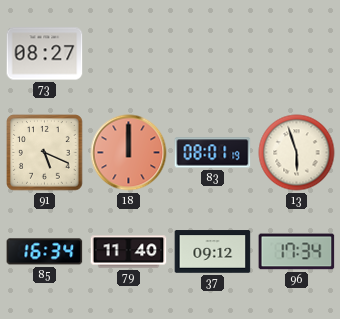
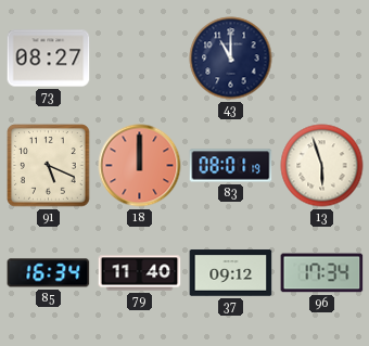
43: none -> 11:00
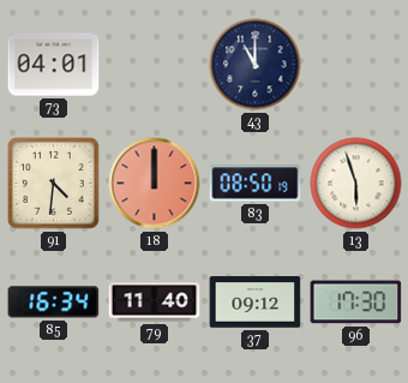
73: 08:27 -> 04:01
91: 5:19 -> 4:31
83: 08:01 -> 08:50
96: 17:34 -> 17:30
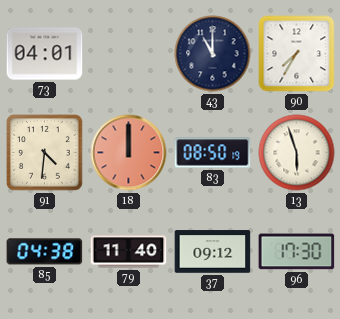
90: none -> 7:35
85: 16:34 -> 04:38
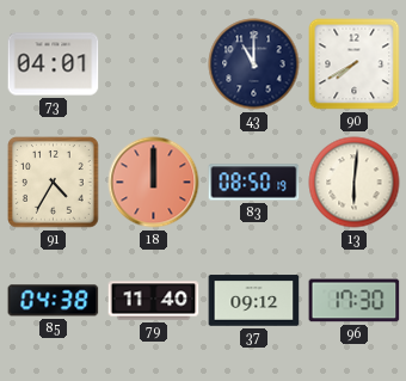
90: 7:35 -> 7:40
91: 4:31 -> 4:35
13: 5:57 -> 6:01
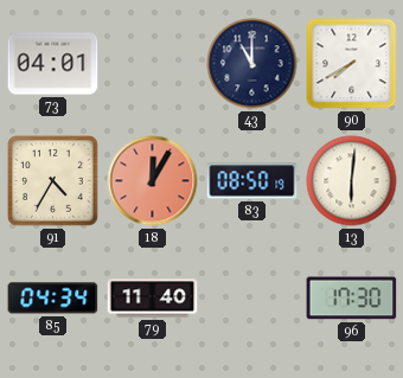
18: 12:00 -> 12:05
85: 04:38 -> 04:34
37: 09:12 -> none
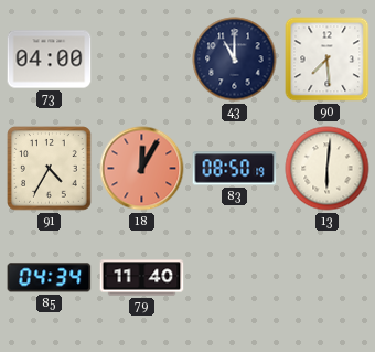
73: 04:01 -> 04:00
90: 7:40 -> 7:29
96: 17:30 -> none
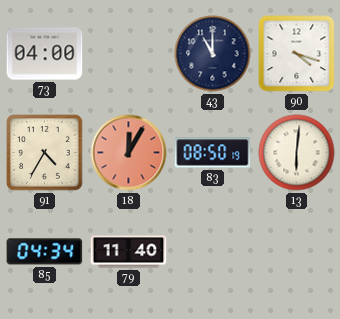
90: 7:29 -> 4:18
